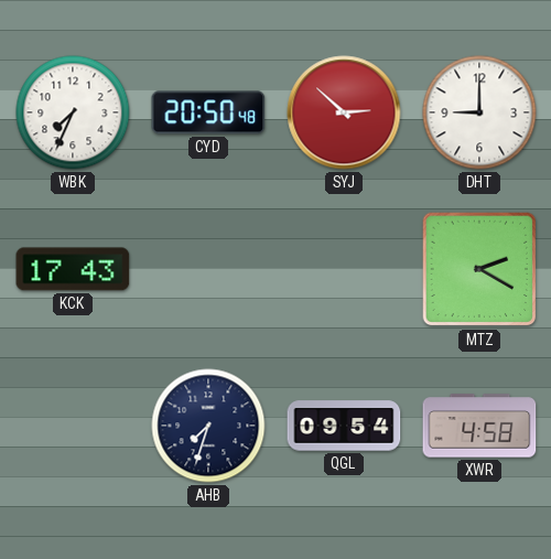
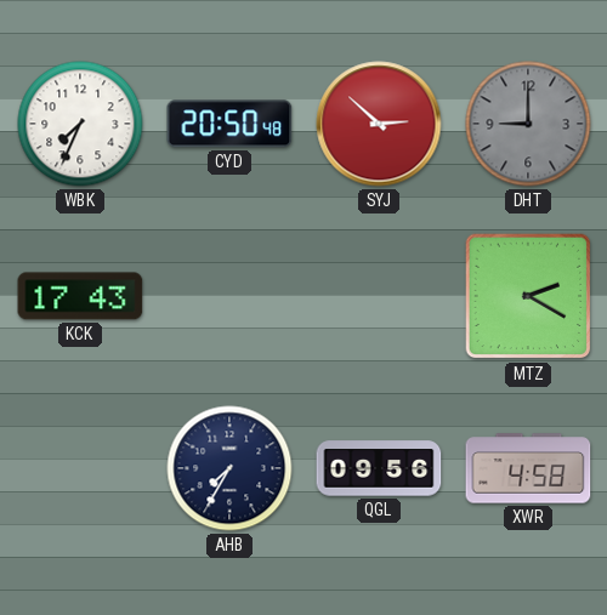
DHT dial: white -> grey
AHB: 7:33 -> 7:35
QGL: 09:54 -> 09:56
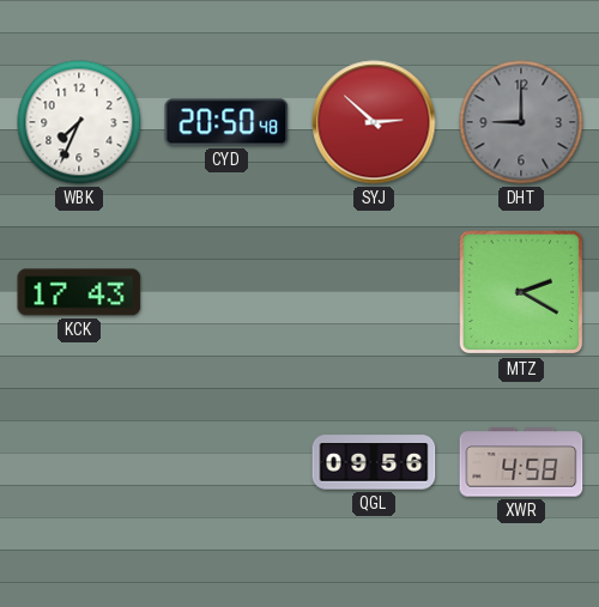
AHB: 7:35 -> none
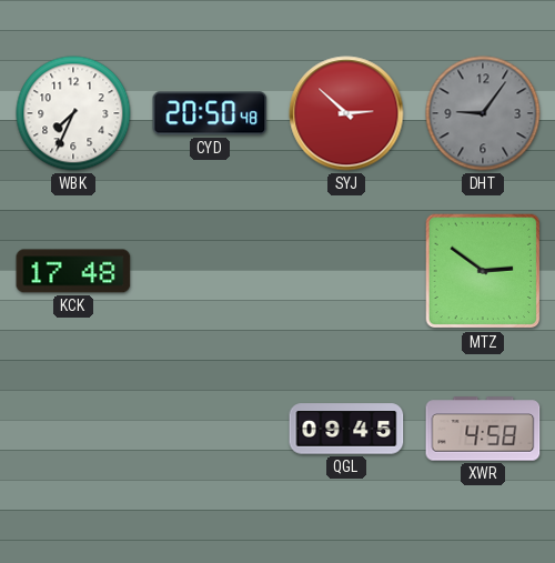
DHT: 9:00 -> 9:06
KCK: 17:43 -> 17:48
MTZ: 2:20 -> 2:51
QGL: 09:56 -> 09:45
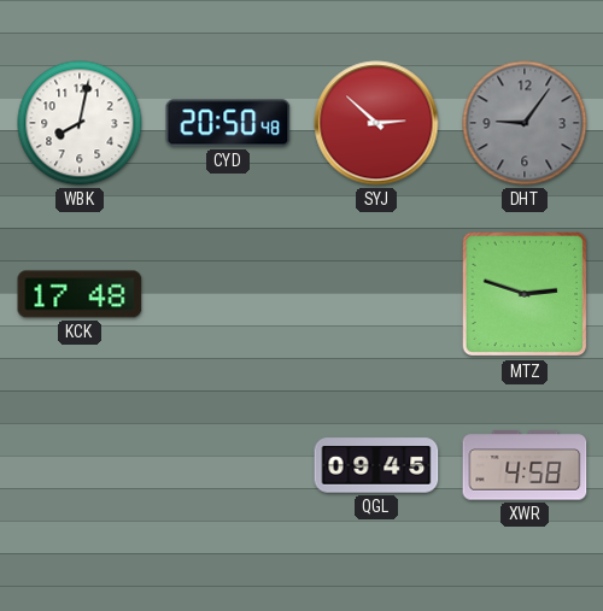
WBK: 7:34 -> 8:02
MTZ: 2:51 -> 2:48
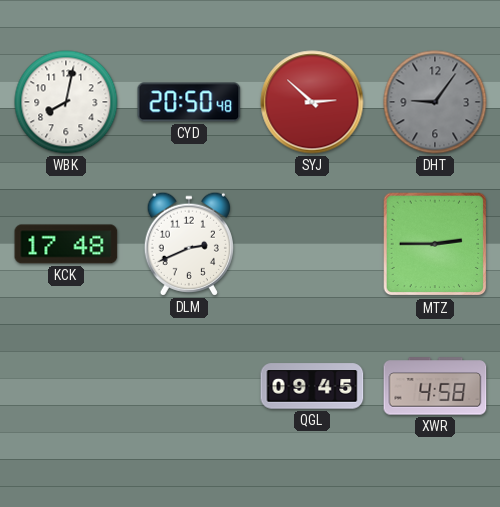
DLM: none -> 2:41
MTZ: 2:48 -> 2:45
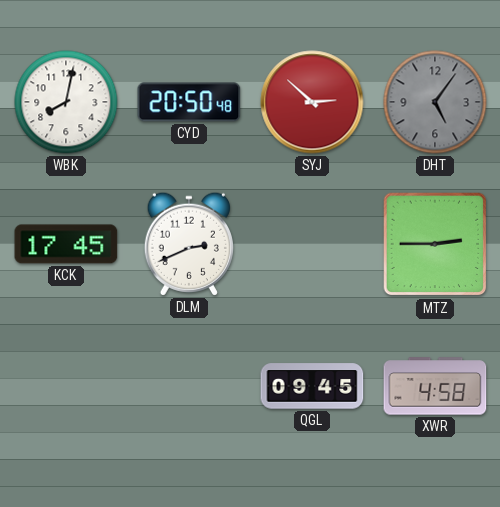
DHT: 9:06 -> 5:06
KCK: 17:48 -> 17:45
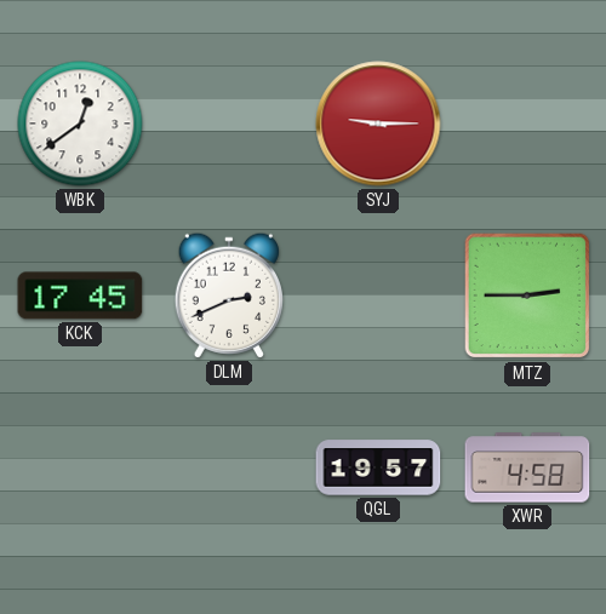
WBK: 8:02 -> 12:39
CYD: 20:50 -> none
SYJ: 2:52 -> 9:15
DHT: 5:06 -> none
QGL: 09:45 -> 19:57
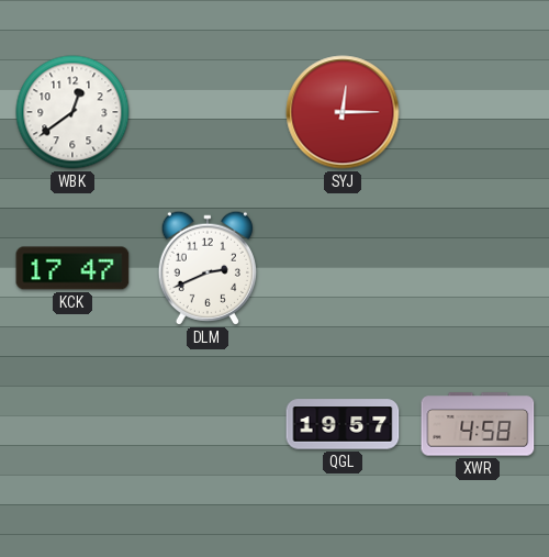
SYJ: 9:15 -> 12:15
KCK: 17:45 -> 17:47
MTZ: 2:45 -> none
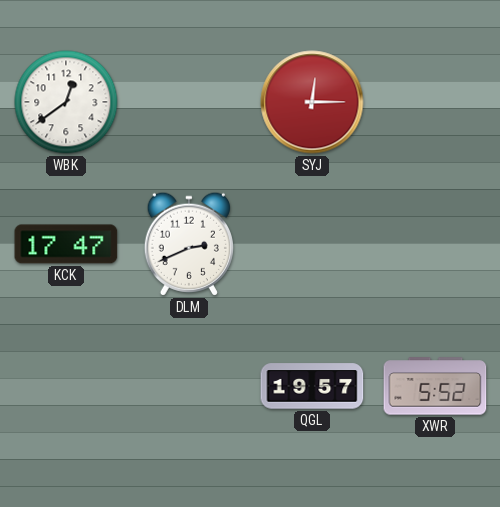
XWR: 4:58 -> 5:52
